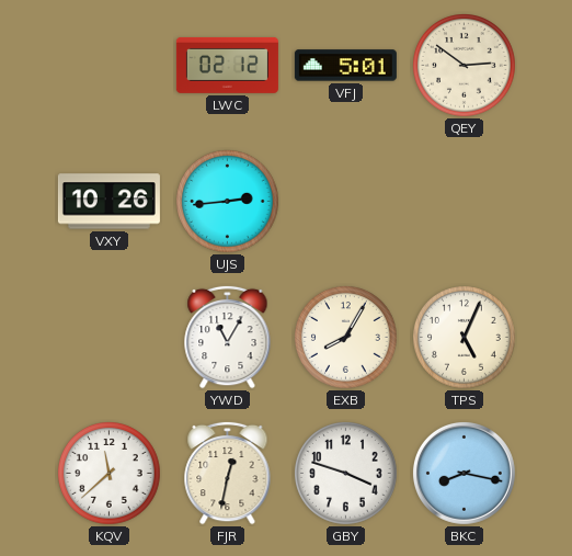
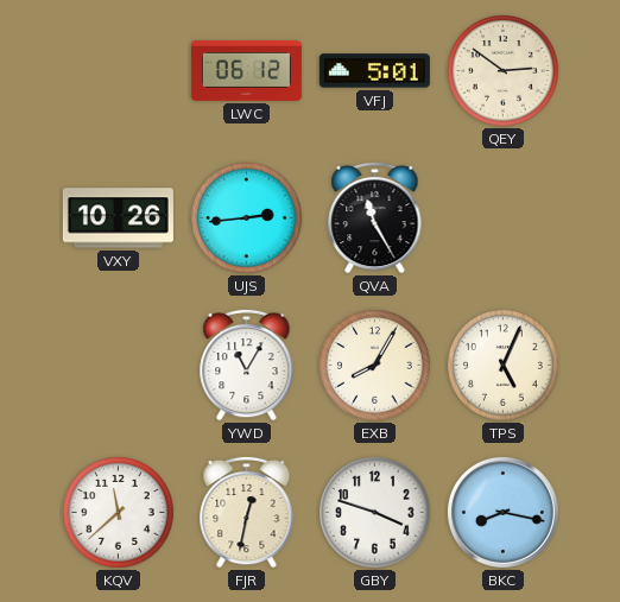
LWC: 02:12 -> 06:12
QVA: none -> 11:25
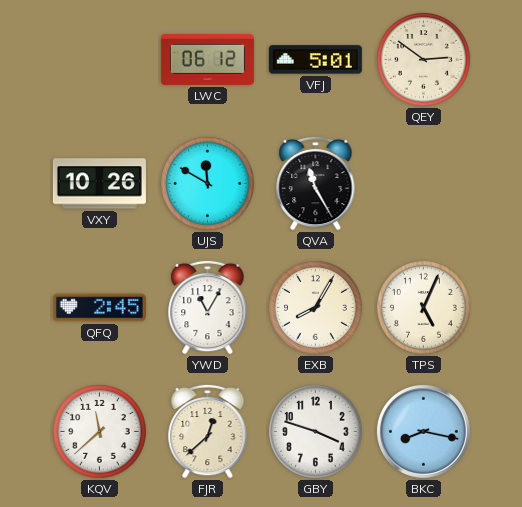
UJS: 2:44 -> 11:50
QFQ: none -> 2:45
FJR: 12:32 -> 12:38
